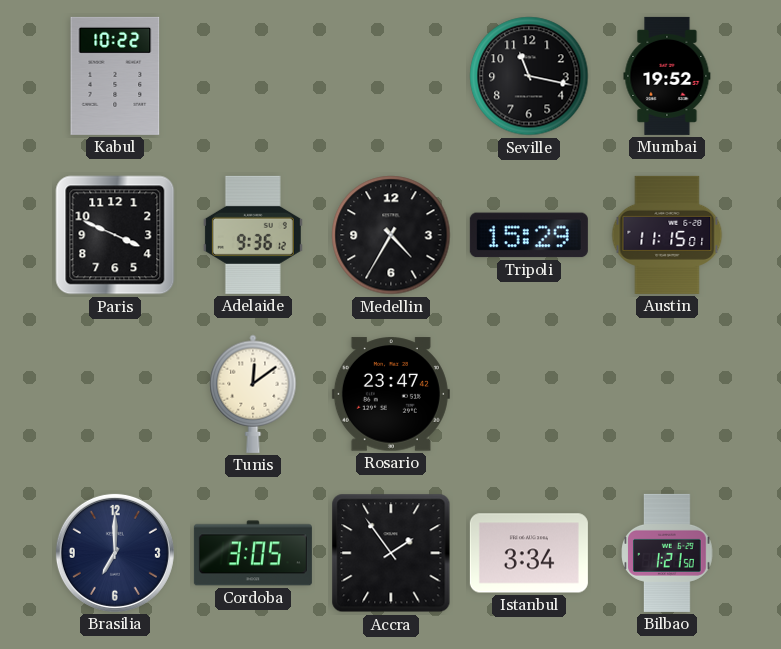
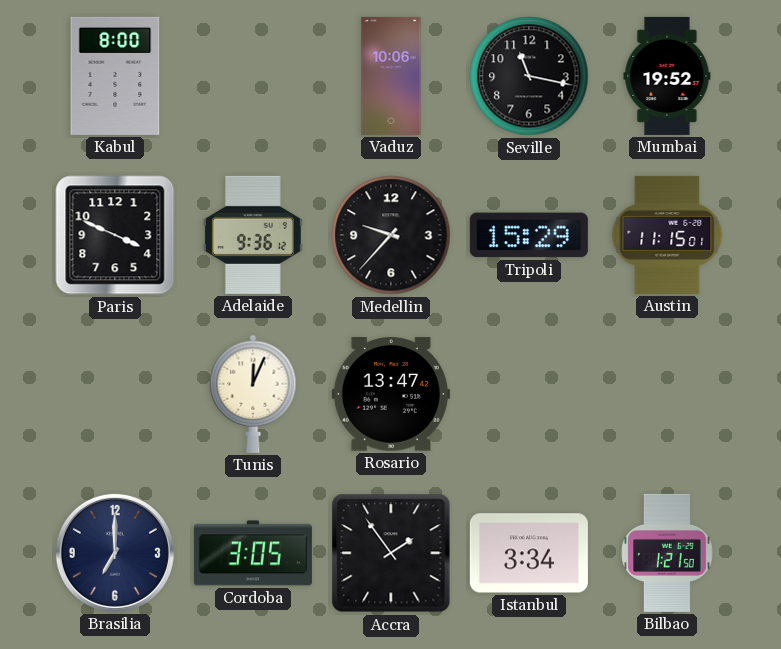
Kabul: 10:22 -> 8:00
Vaduz: none -> 10:06
Medellin: 4:35 -> 9:37
Tunis: 12:09 -> 12:04
Rosario: 23:47 -> 13:47
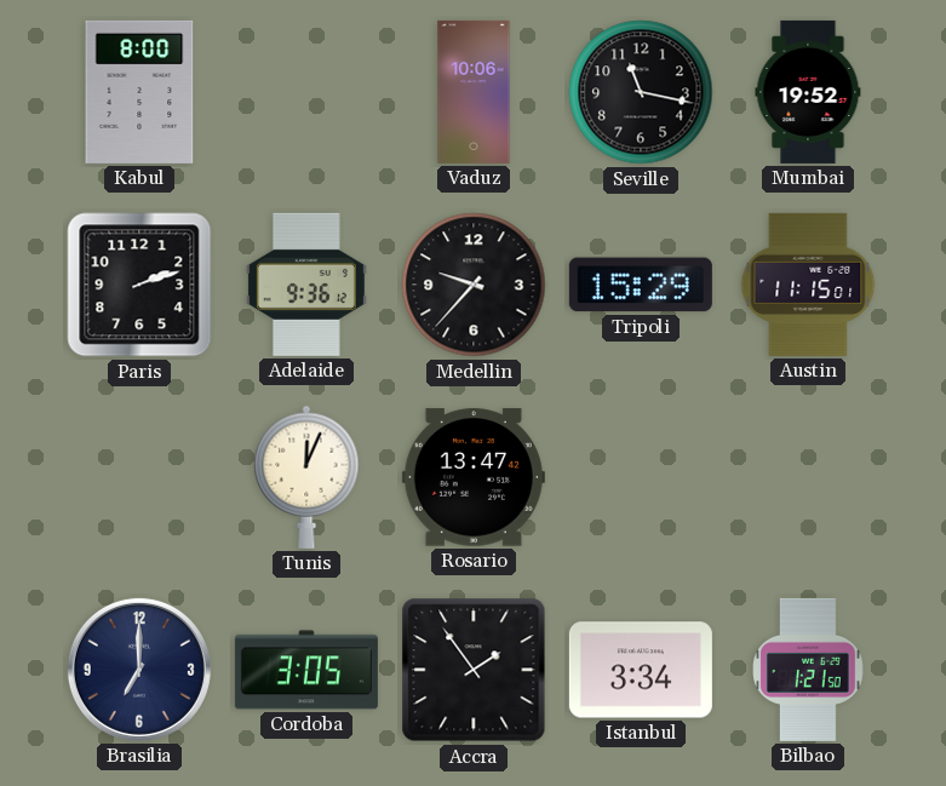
Paris: 3:49 -> 2:12
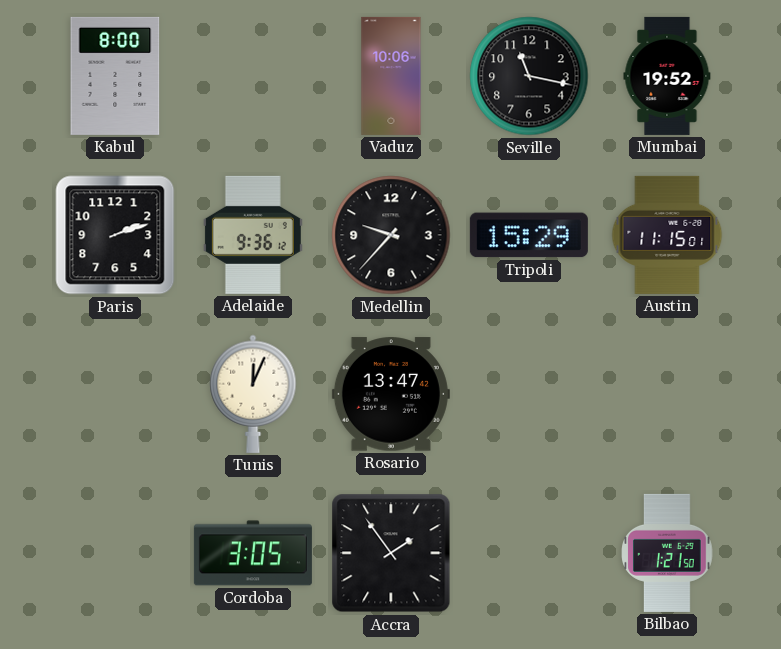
Brasilia: 7:00 -> none
Istanbul: 3:34 -> none
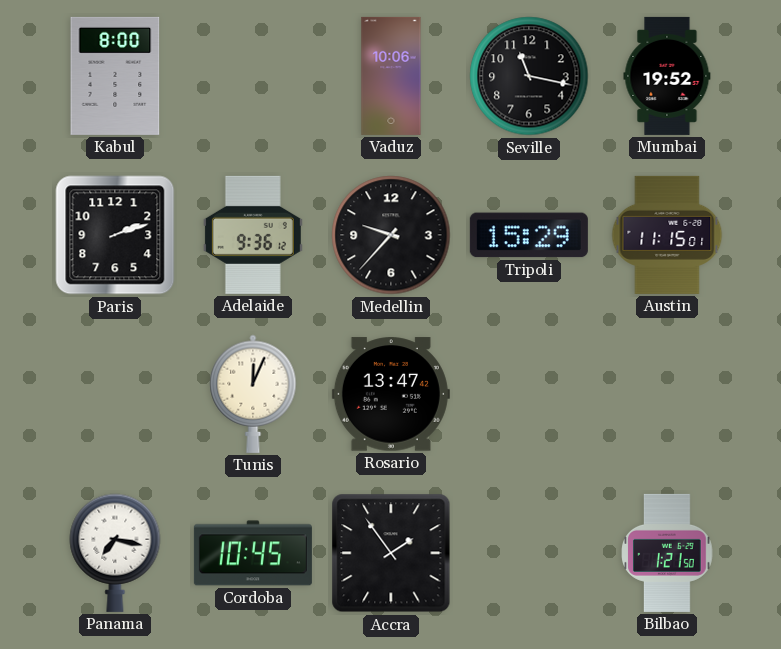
Panama: none -> 7:17
Cordoba: 3:05 -> 10:45
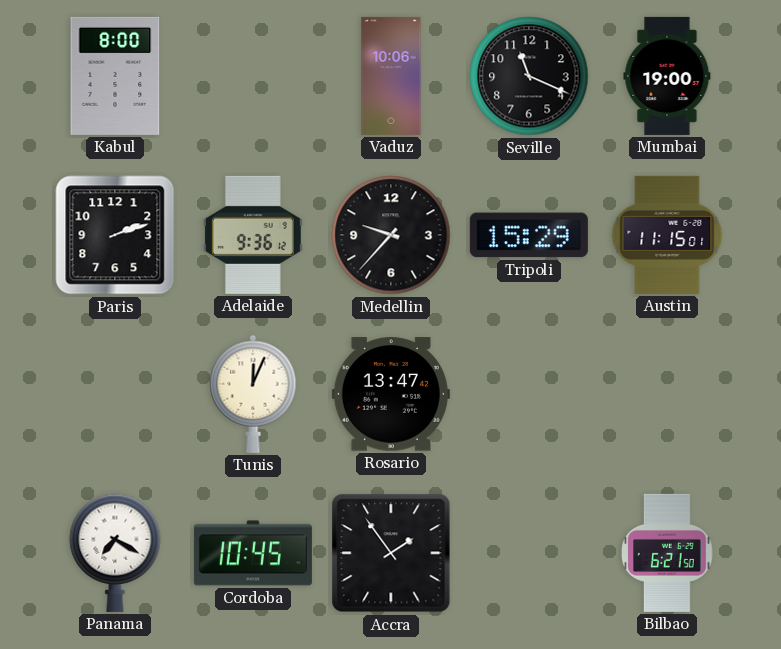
Seville: 11:17 -> 11:19
Mumbai: 19:52 -> 19:00
Panama: 7:17 -> 7:20
Bilbao: 1:21 -> 6:21
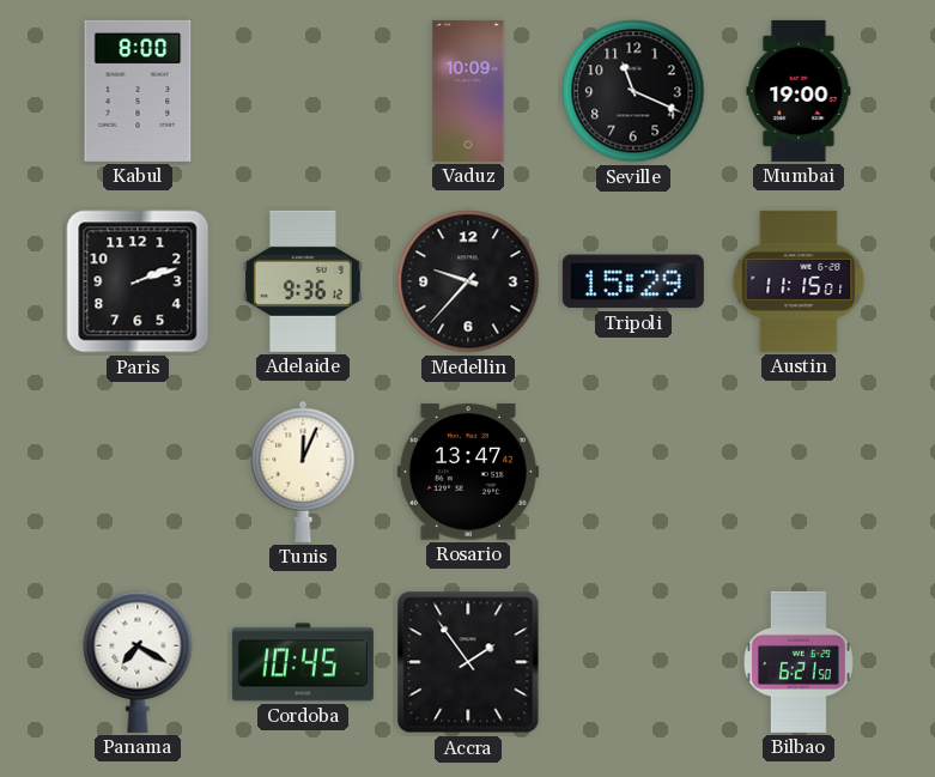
Vaduz: 10:06 -> 10:09
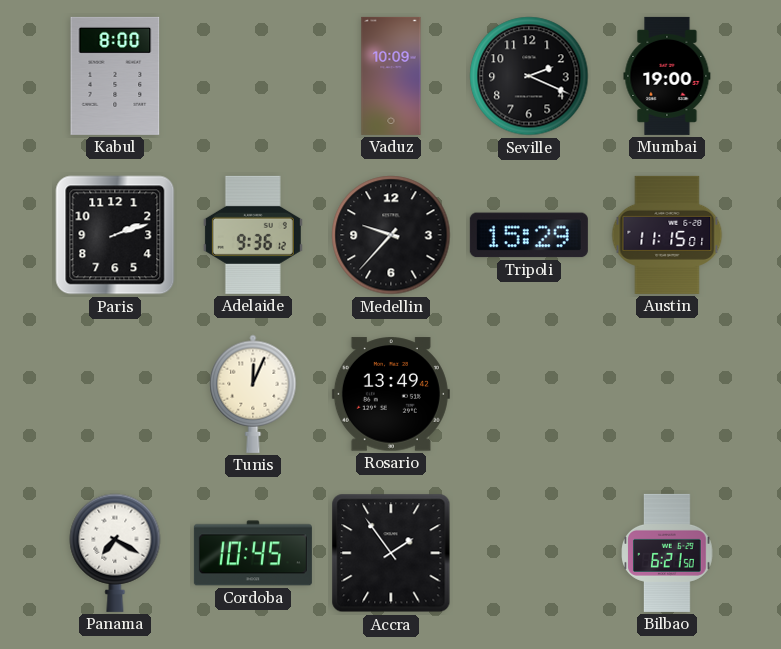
Seville: 11:19 -> 2:19
Rosario: 13:47 -> 13:49
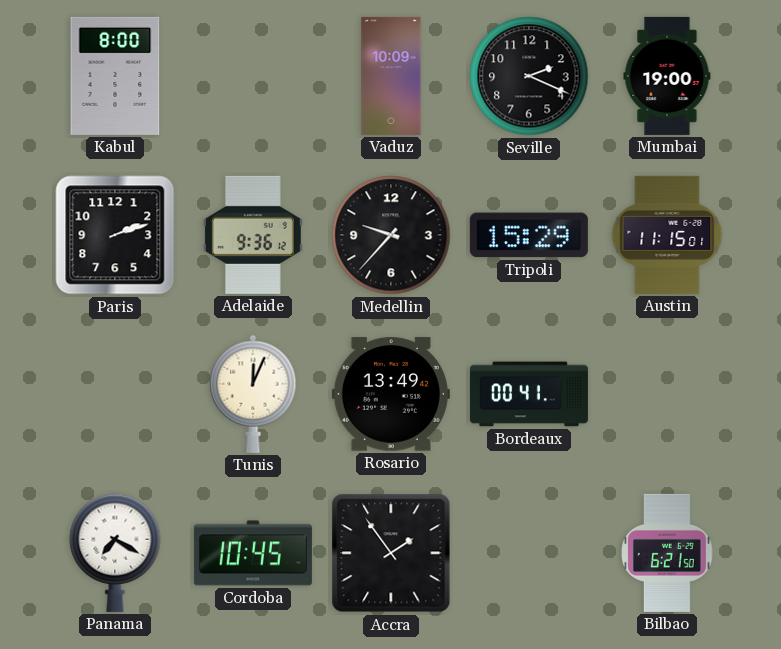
Bordeaux: none -> 00:41
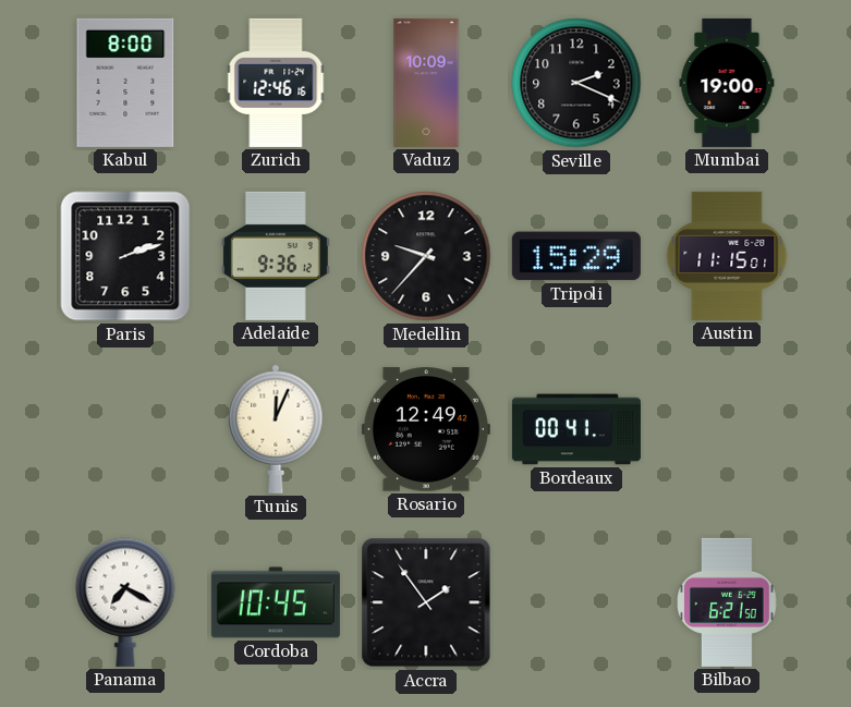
Zurich: none -> 12:46
Rosario: 13:49 -> 12:49
